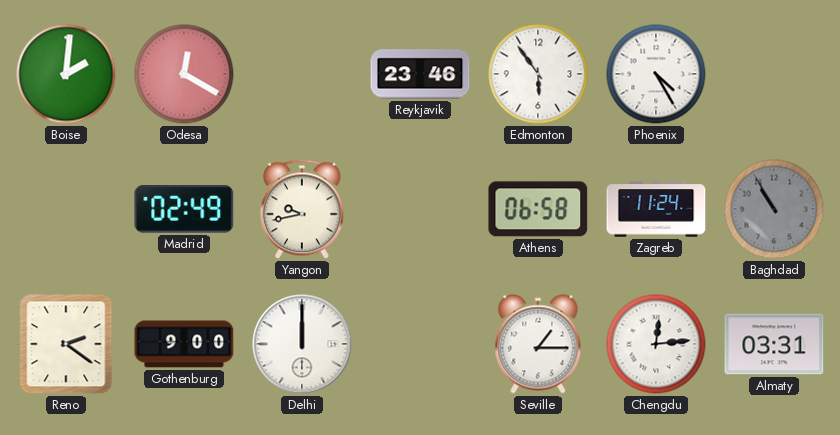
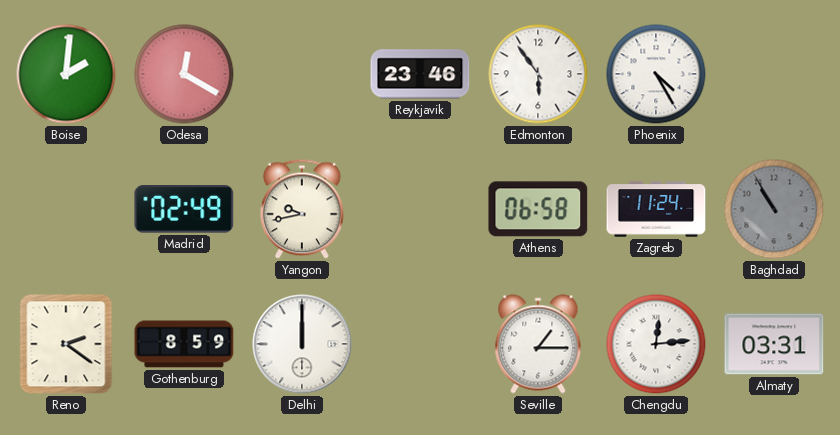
Gothenburg: 9:00 -> 8:59
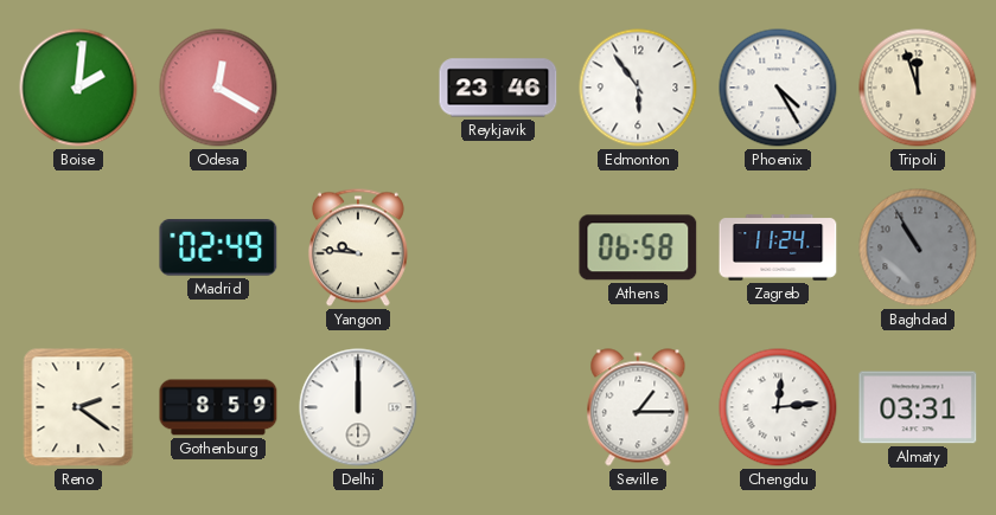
Tripoli: none -> 11:57
Yangon: 9:43 -> 9:46
